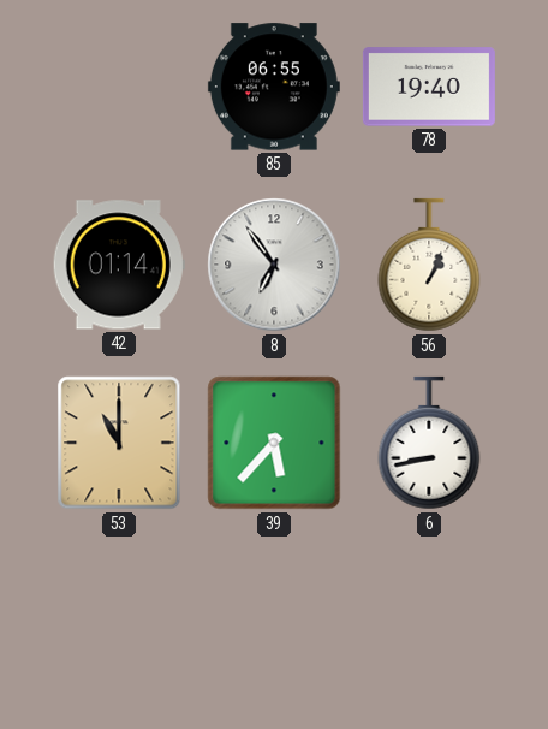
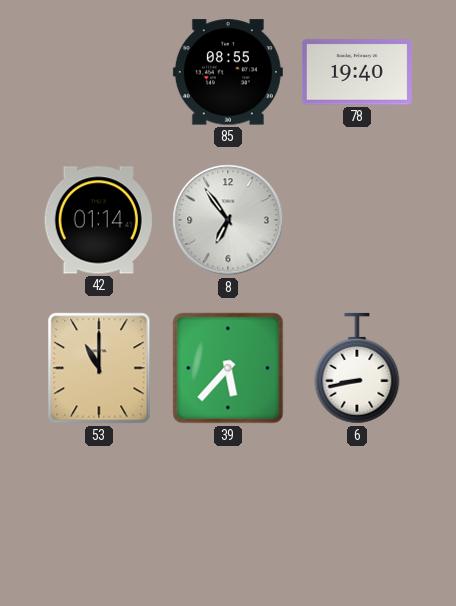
85: 06:55 -> 08:55
56: 1:04 -> none
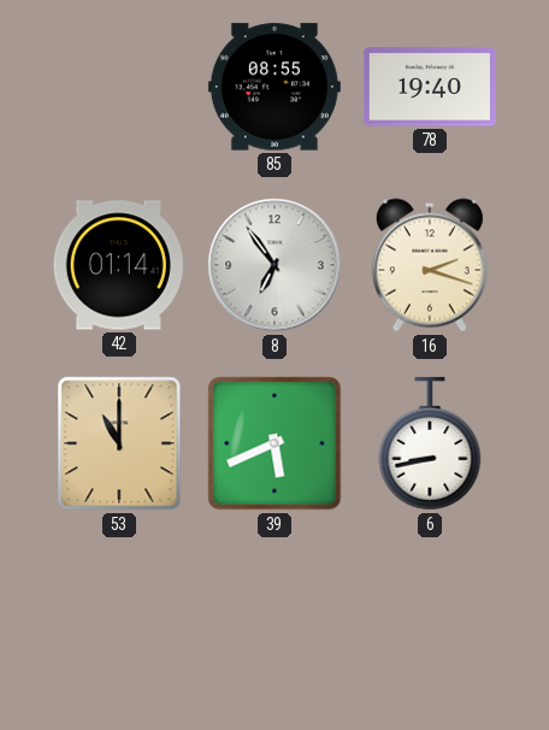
16: none -> 2:18
39: 5:37 -> 5:41
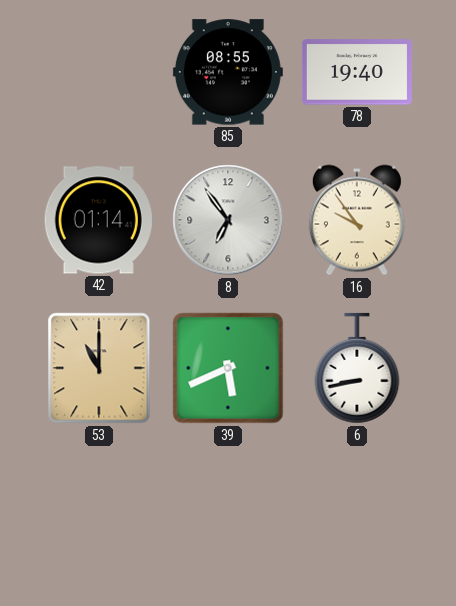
16: 2:18 -> 9:54
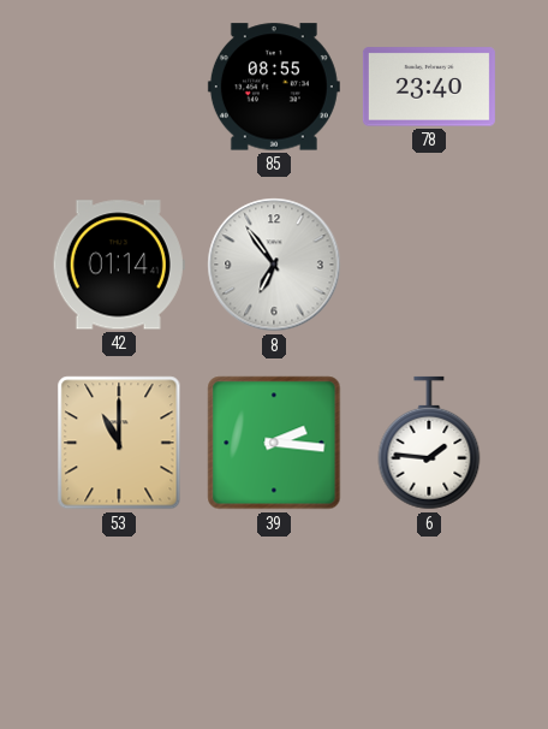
78: 19:40 -> 23:40
16: 9:54 -> none
39: 5:41 -> 2:16
6: 8:43 -> 1:46
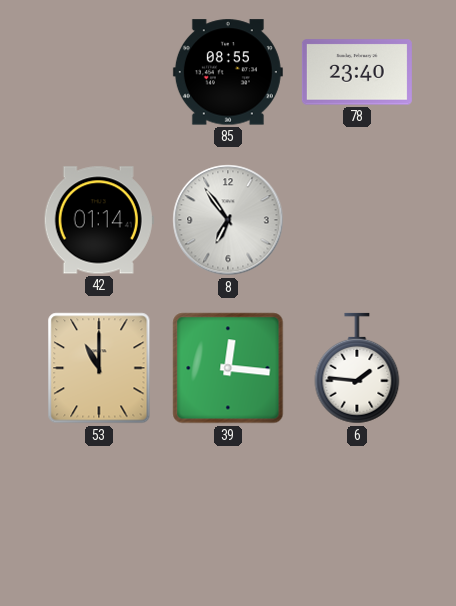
39: 2:16 -> 12:16
